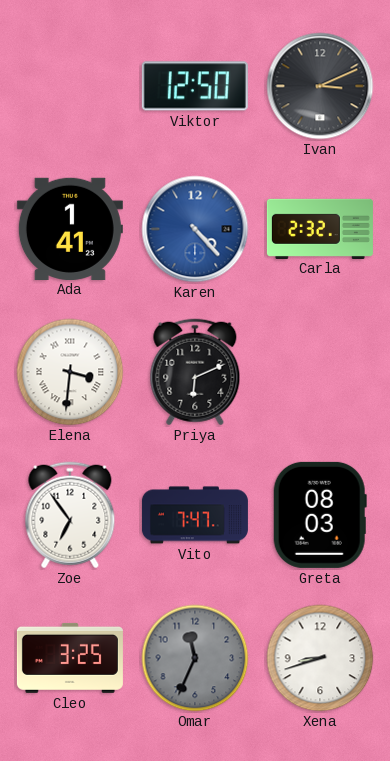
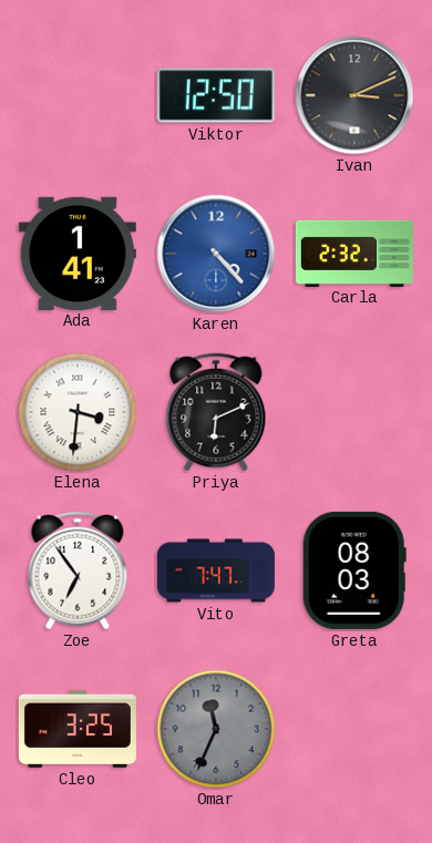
Xena: 8:42 -> none
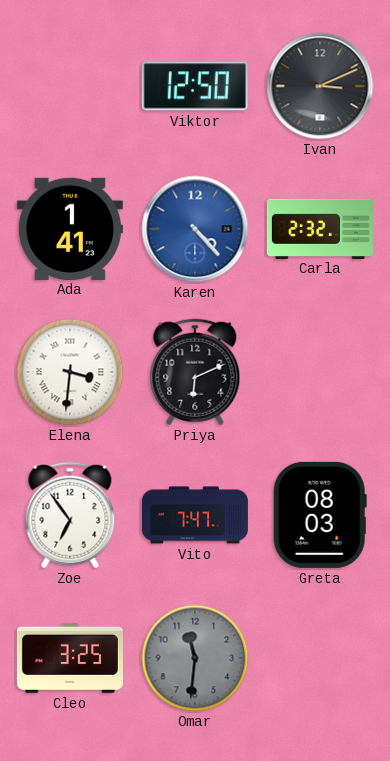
Omar: 11:34 -> 11:31
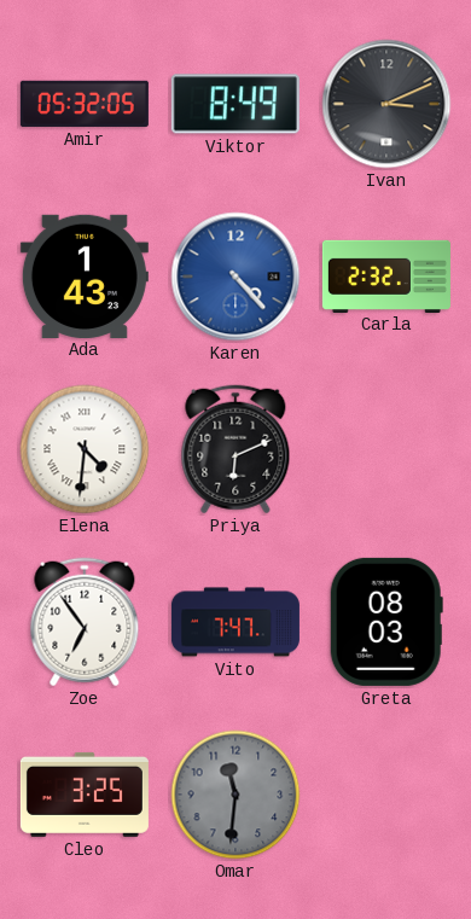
Amir: none -> 05:32
Viktor: 12:50 -> 8:49
Ada: 1:41 -> 1:43
Elena: 3:31 -> 4:31
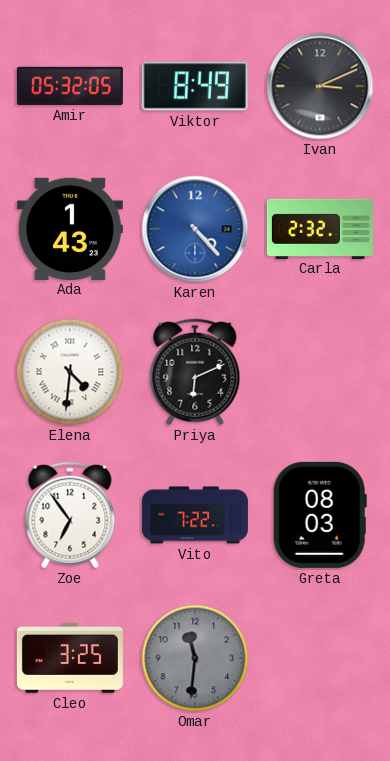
Vito: 7:47 -> 7:22
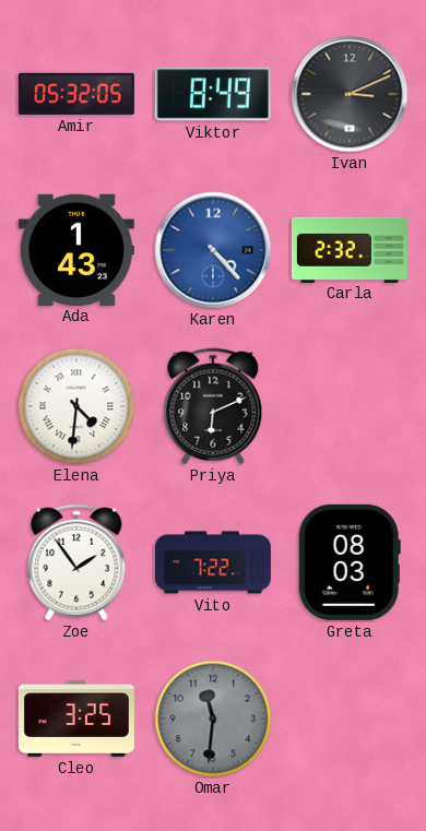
Zoe: 6:54 -> 1:54
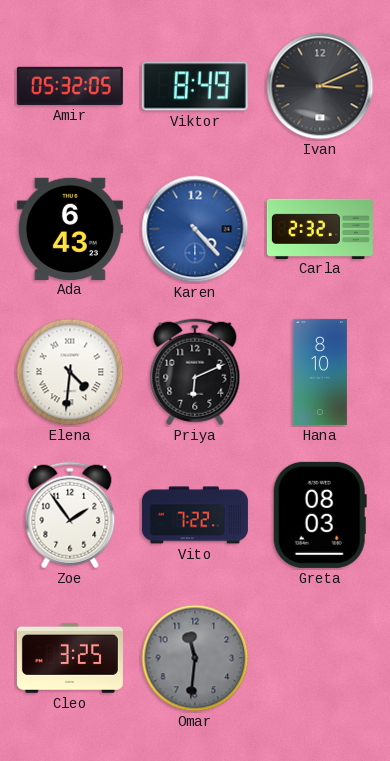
Ada: 1:43 -> 6:43
Hana: none -> 8:10
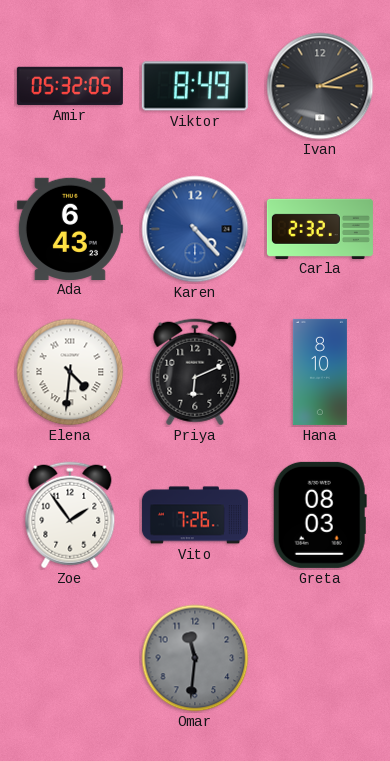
Vito: 7:22 -> 7:26
Cleo: 3:25 -> none
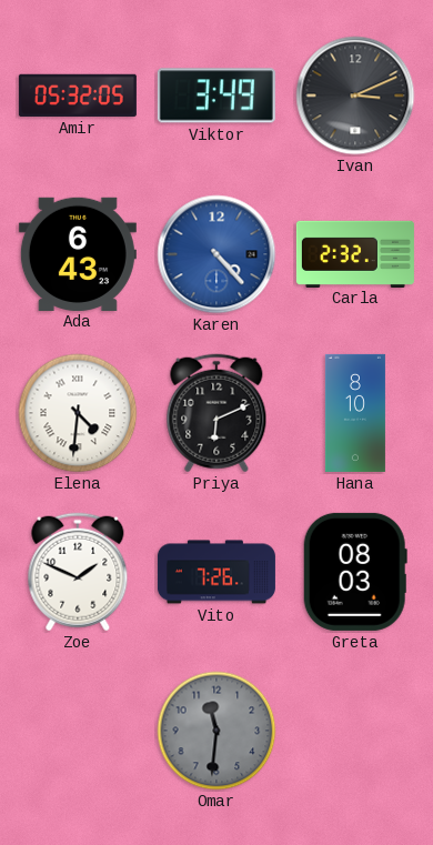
Viktor: 8:49 -> 3:49
Zoe: 1:54 -> 1:49
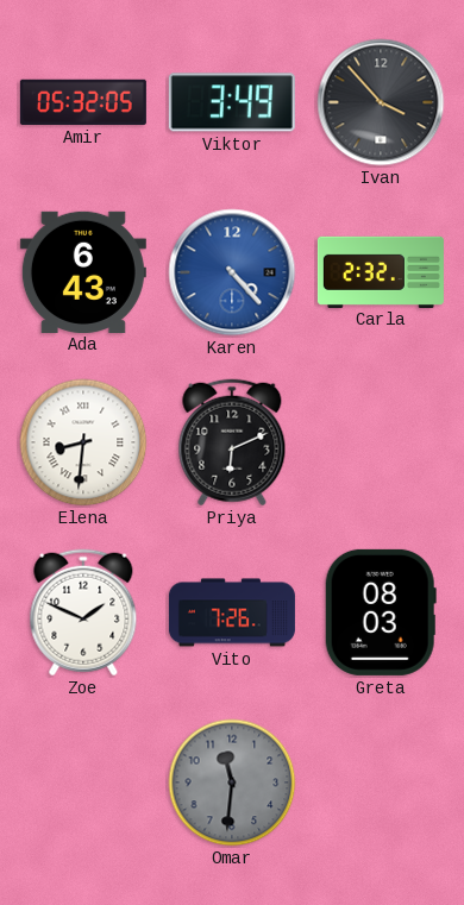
Ivan: 3:11 -> 3:53
Elena: 4:31 -> 8:31
Hana: 8:10 -> none
